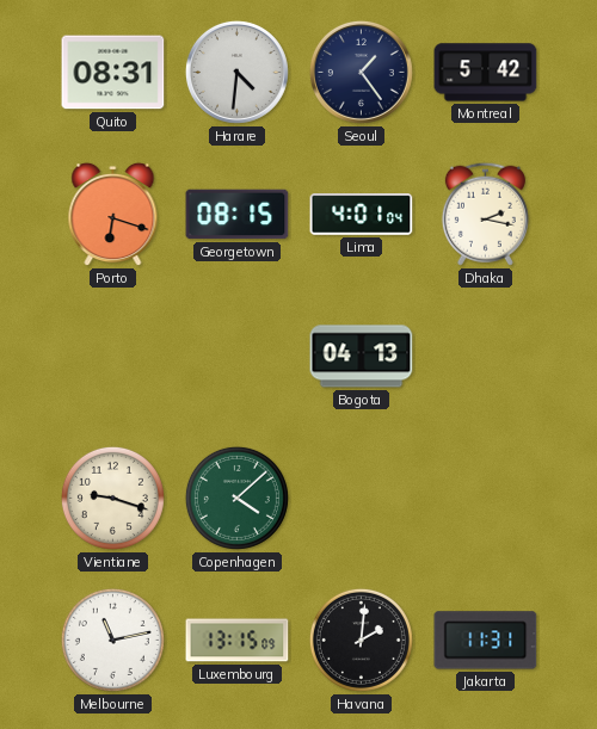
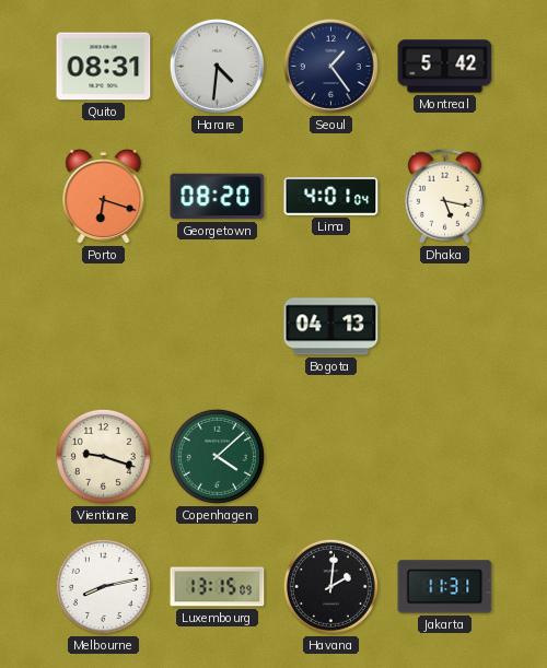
Georgetown: 08:15 -> 08:20
Dhaka: 2:17 -> 5:17
Melbourne: 11:13 -> 8:13
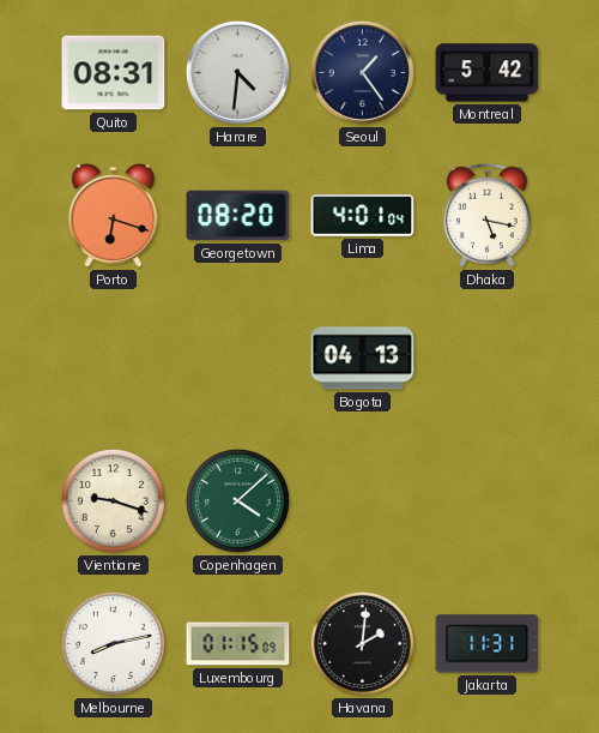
Luxembourg: 13:15 -> 01:15
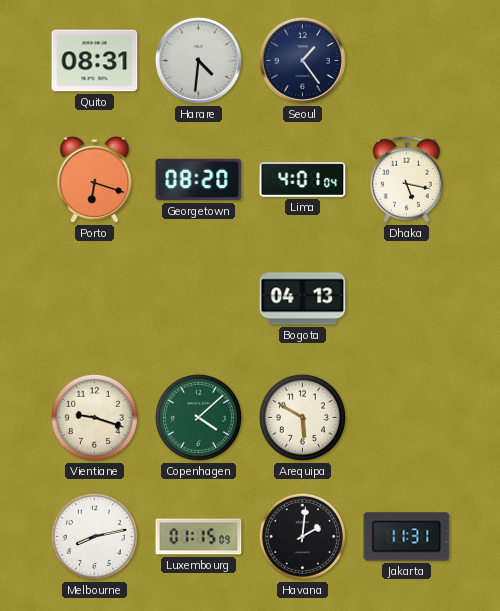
Montreal: 5:42 -> none
Arequipa: none -> 5:50
